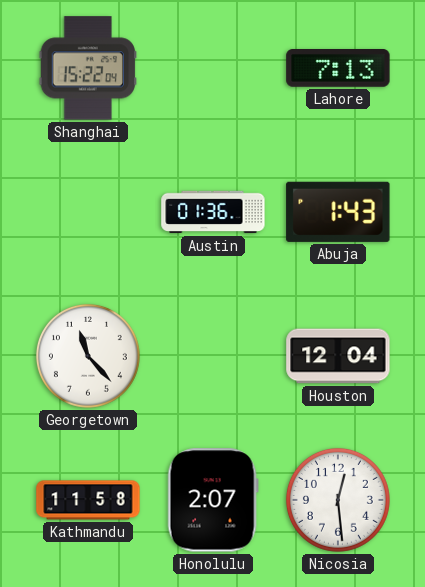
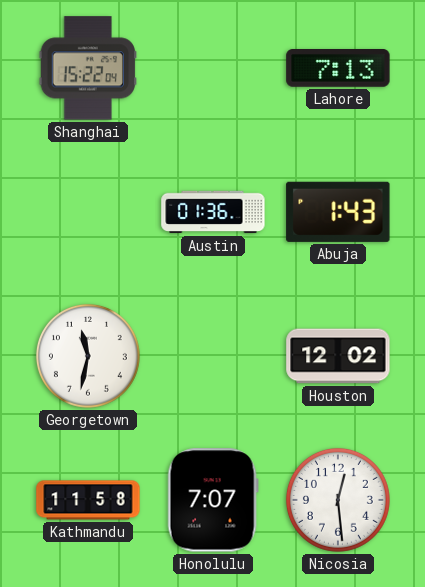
Georgetown: 11:23 -> 11:32
Houston: 12:04 -> 12:02
Honolulu: 2:07 -> 7:07
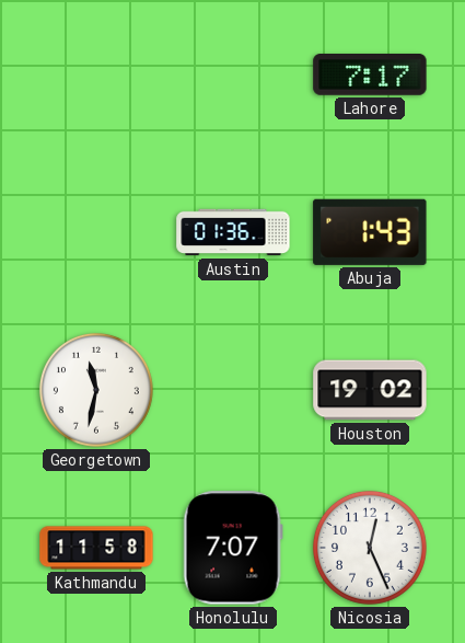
Shanghai: 15:22 -> none
Lahore: 7:13 -> 7:17
Houston: 12:02 -> 19:02
Nicosia: 12:29 -> 12:26
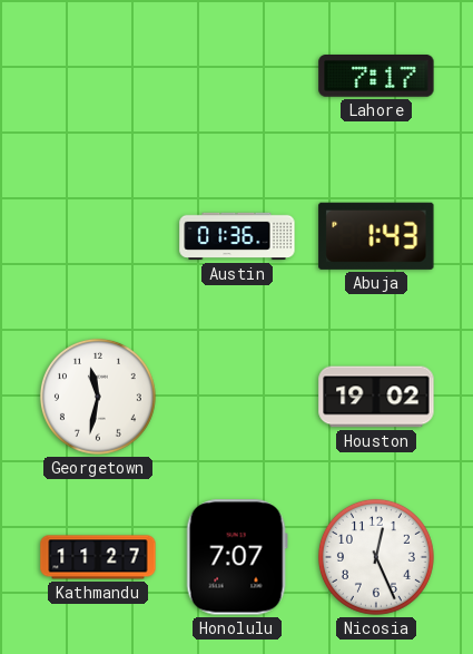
Kathmandu: 11:58 -> 11:27
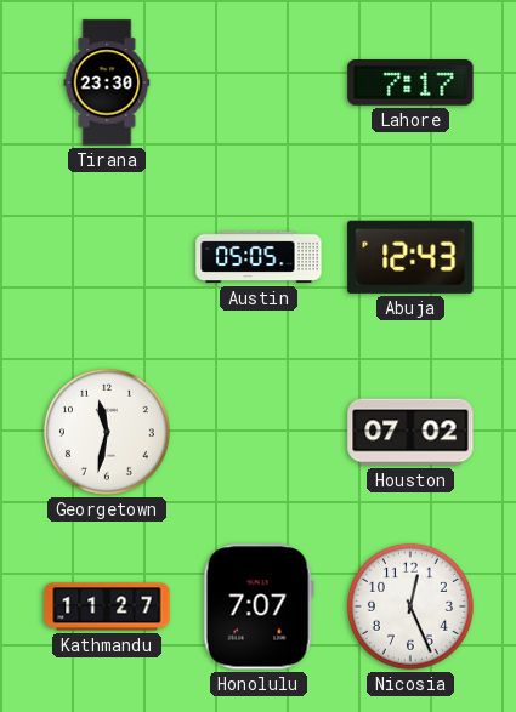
Tirana: none -> 23:30
Austin: 01:36 -> 05:05
Abuja: 1:43 -> 12:43
Houston: 19:02 -> 07:02
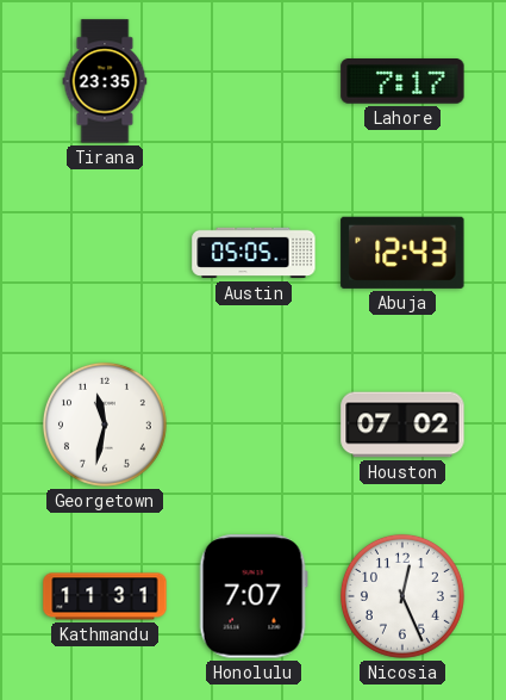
Tirana: 23:30 -> 23:35
Kathmandu: 11:27 -> 11:31
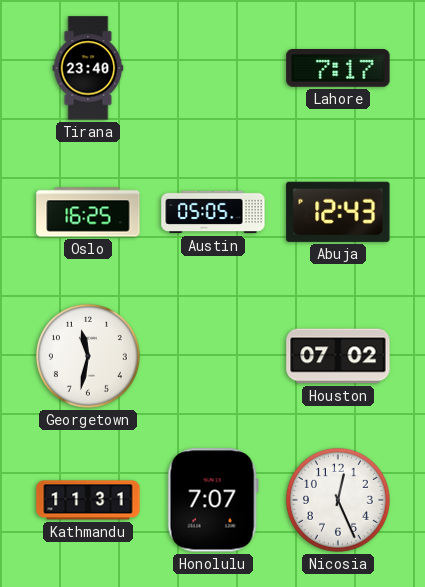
Tirana: 23:35 -> 23:40
Oslo: none -> 16:25
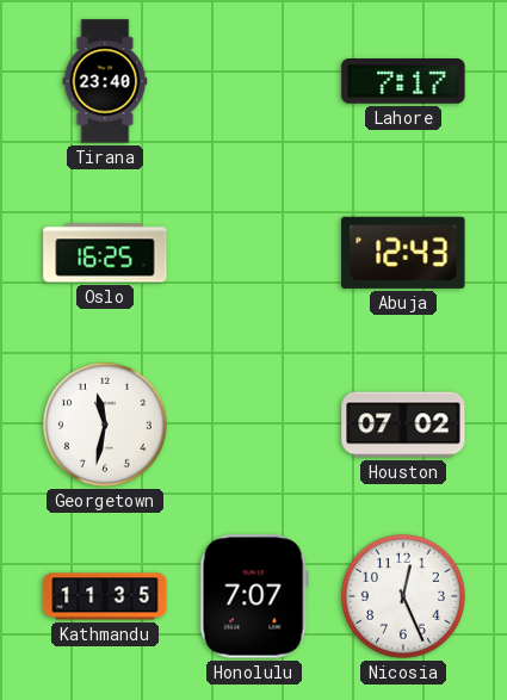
Austin: 05:05 -> none
Kathmandu: 11:31 -> 11:35
